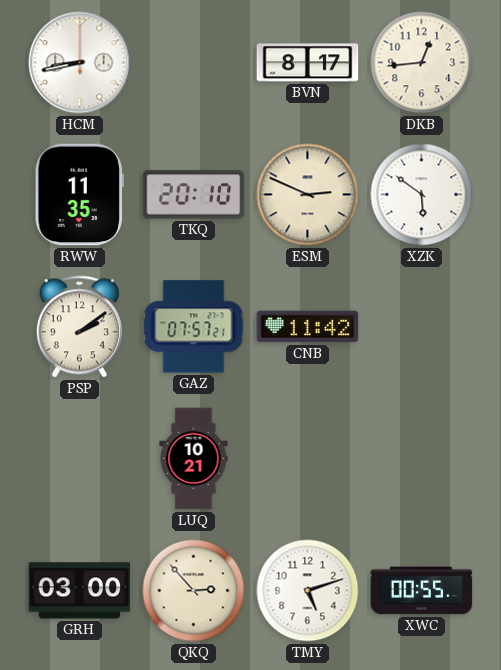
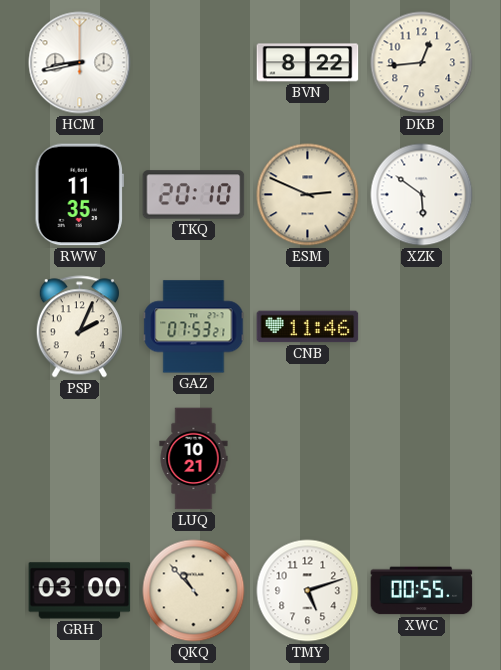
BVN: 8:17 -> 8:22
PSP: 2:09 -> 2:04
GAZ: 07:57 -> 07:53
CNB: 11:42 -> 11:46
QKQ: 2:53 -> 10:53
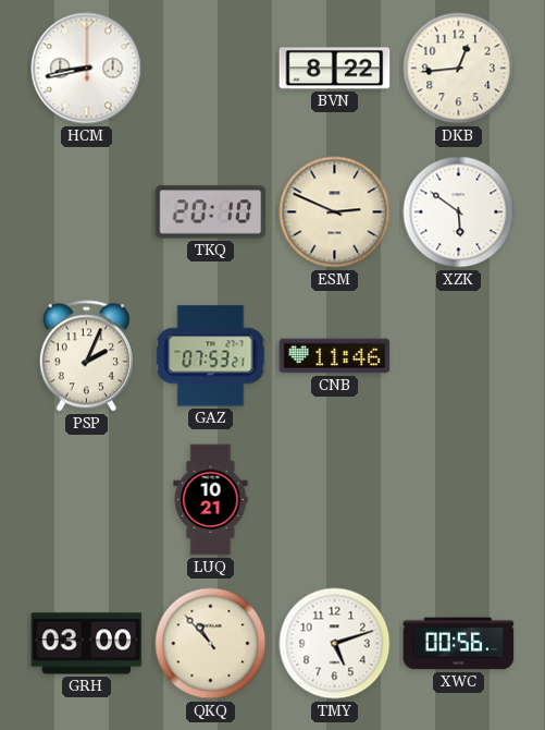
RWW: 11:35 -> none
XWC: 00:55 -> 00:56
